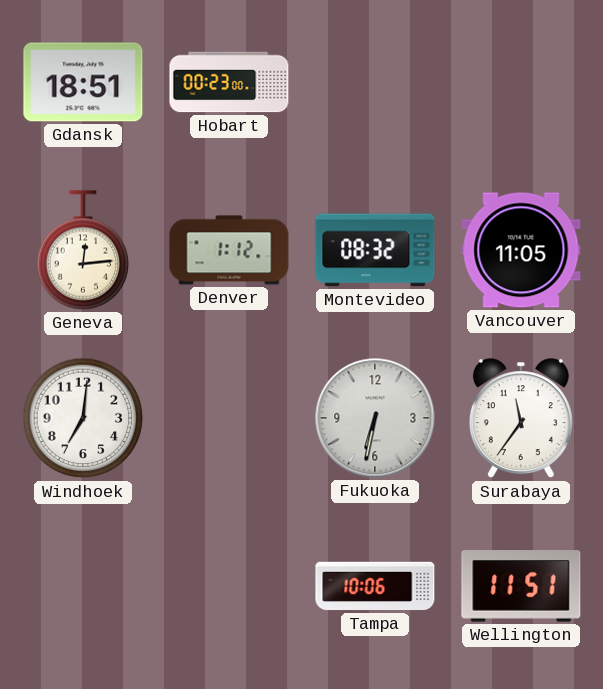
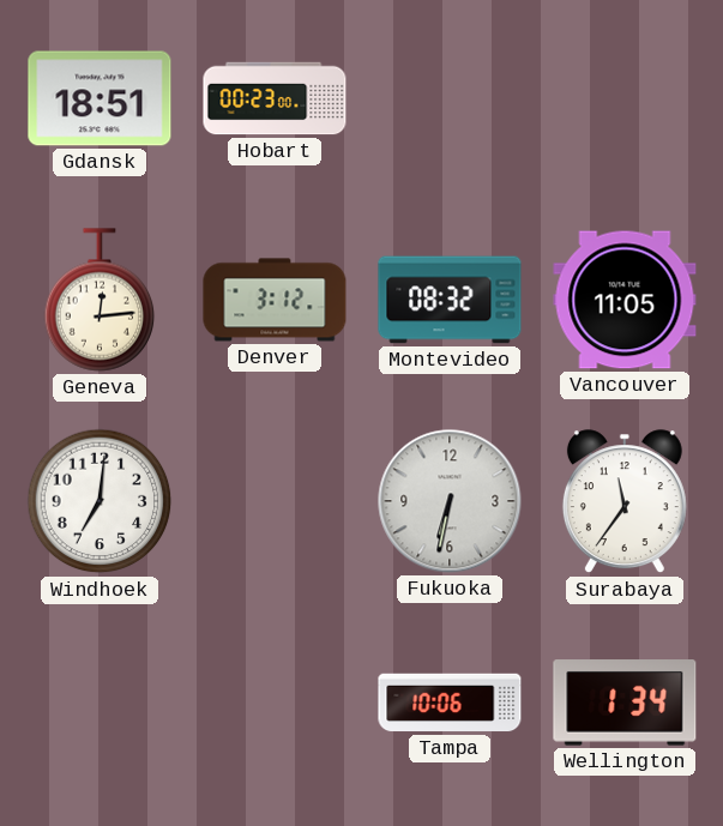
Denver: 1:12 -> 3:12
Wellington: 11:51 -> 1:34
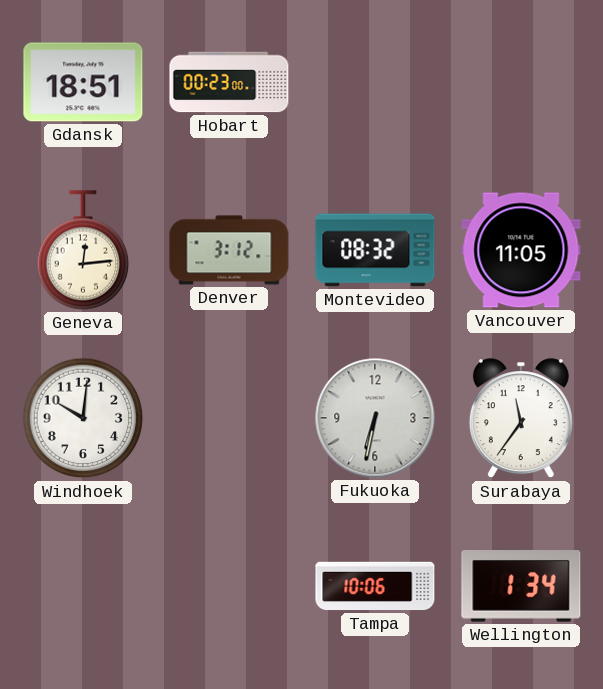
Windhoek: 7:01 -> 10:01
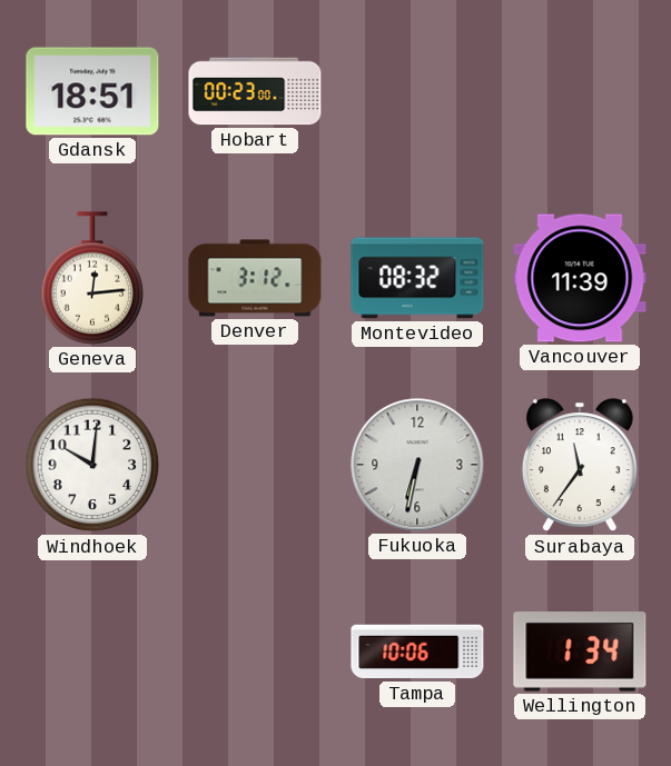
Vancouver: 11:05 -> 11:39
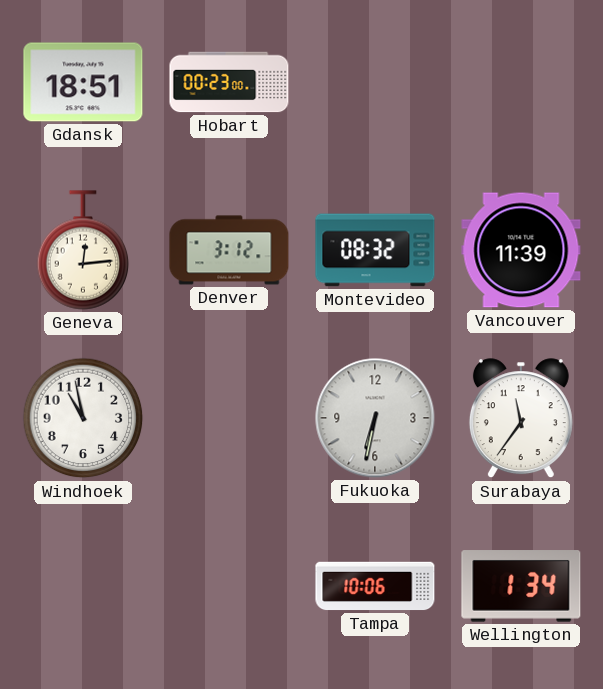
Windhoek: 10:01 -> 10:58
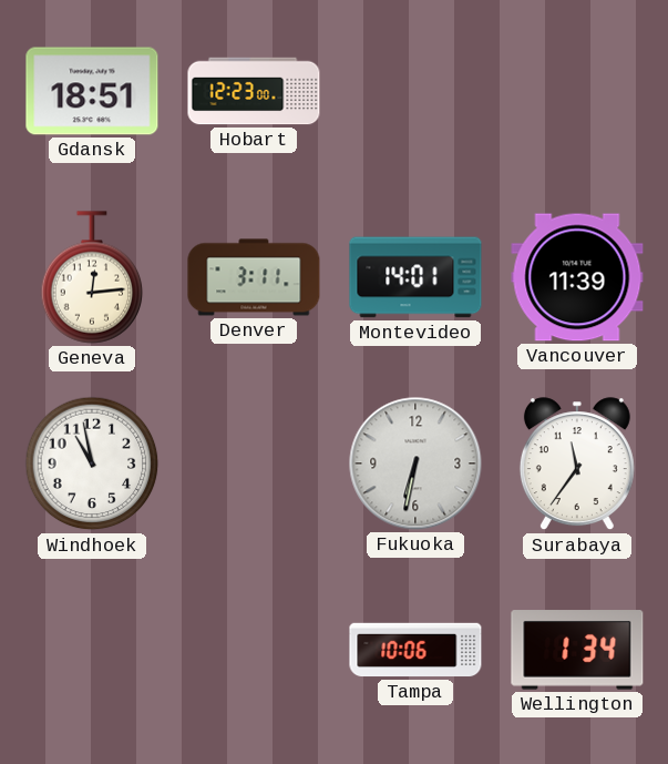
Hobart: 00:23 -> 12:23
Denver: 3:12 -> 3:11
Montevideo: 08:32 -> 14:01
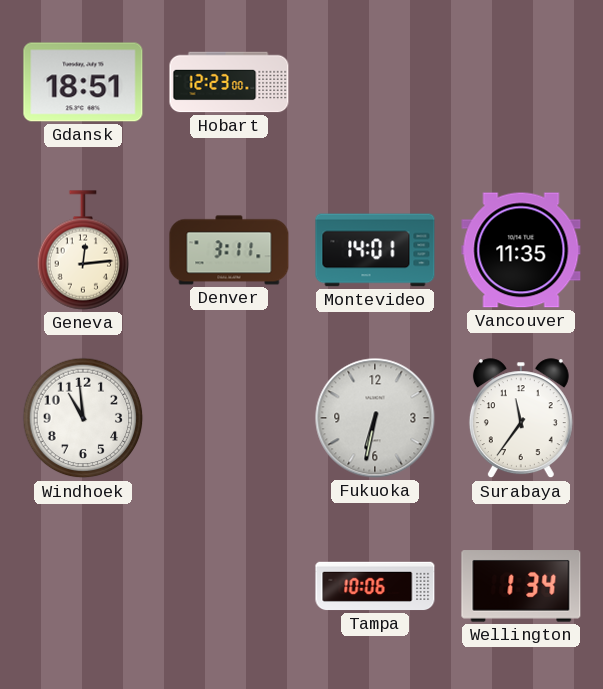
Vancouver: 11:39 -> 11:35
Windhoek: 10:58 -> 10:59
